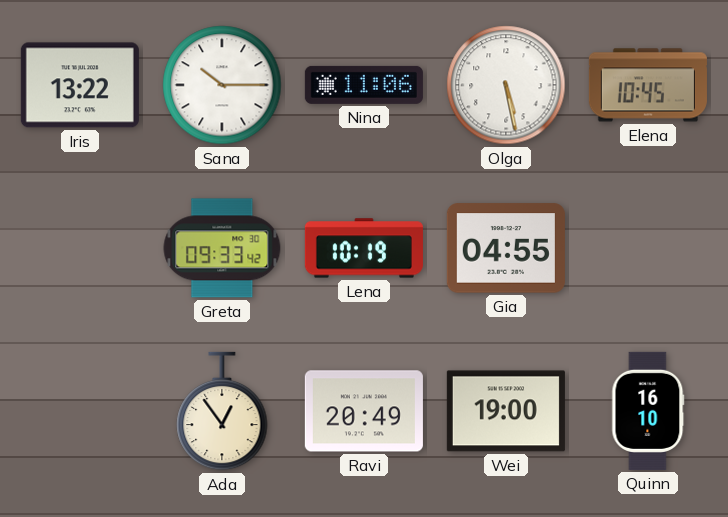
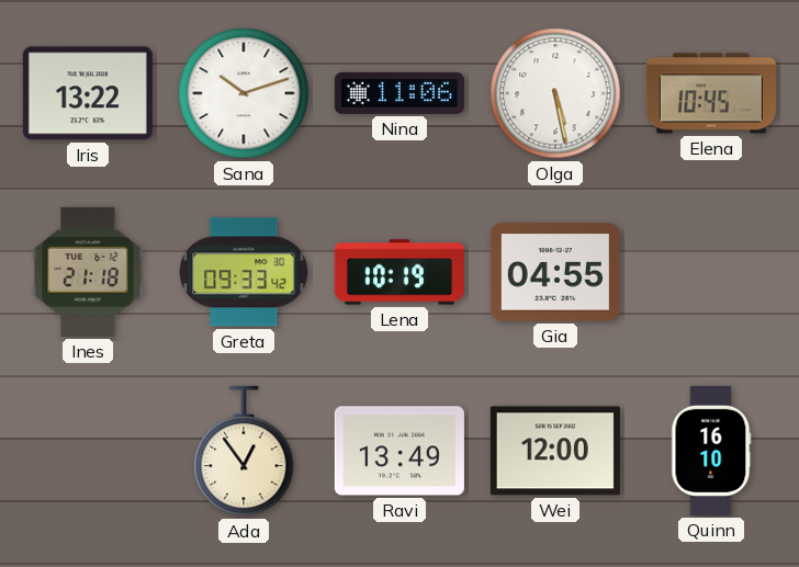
Sana: 10:15 -> 10:12
Ines: none -> 21:18
Ravi: 20:49 -> 13:49
Wei: 19:00 -> 12:00
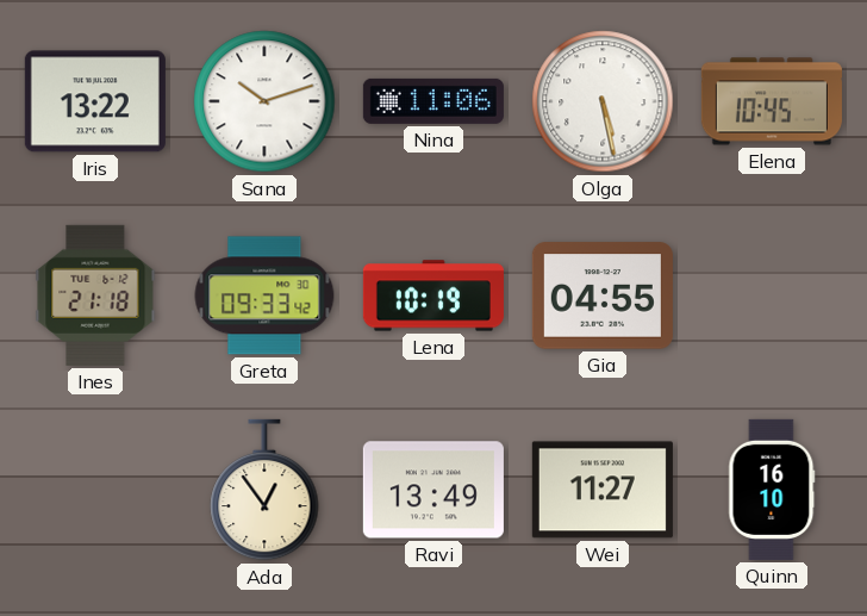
Wei: 12:00 -> 11:27
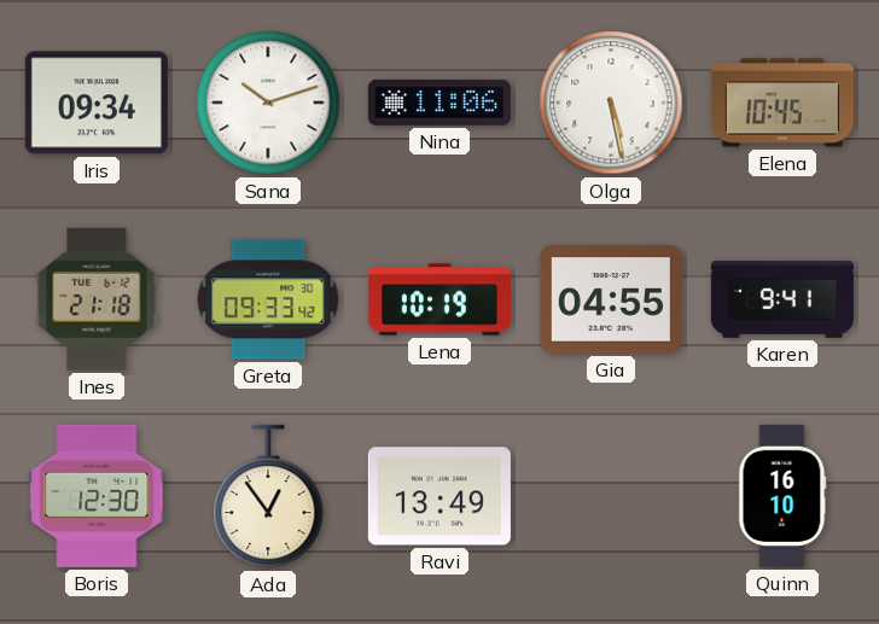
Iris: 13:22 -> 09:34
Karen: none -> 9:41
Boris: none -> 12:30
Wei: 11:27 -> none
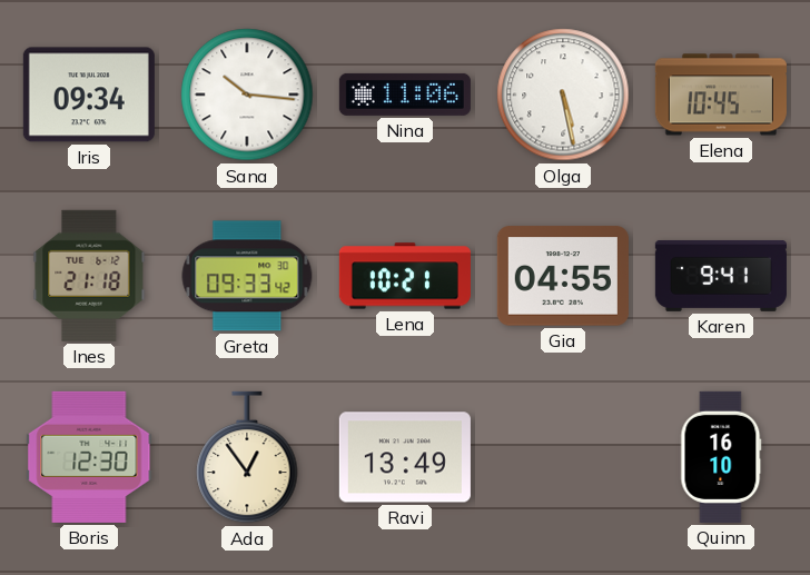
Sana: 10:12 -> 10:16
Lena: 10:19 -> 10:21
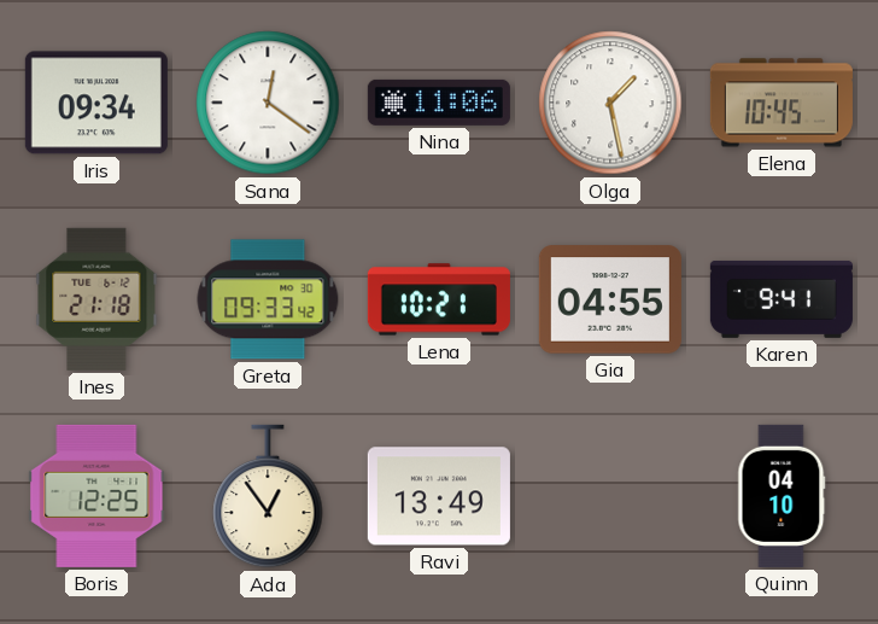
Sana: 10:16 -> 12:21
Olga: 5:28 -> 1:28
Boris: 12:30 -> 12:25
Quinn: 16:10 -> 04:10
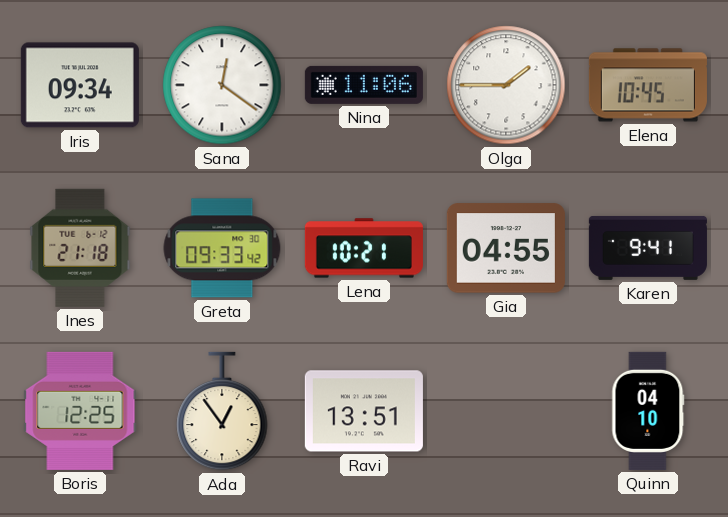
Olga: 1:28 -> 1:45
Ravi: 13:49 -> 13:51
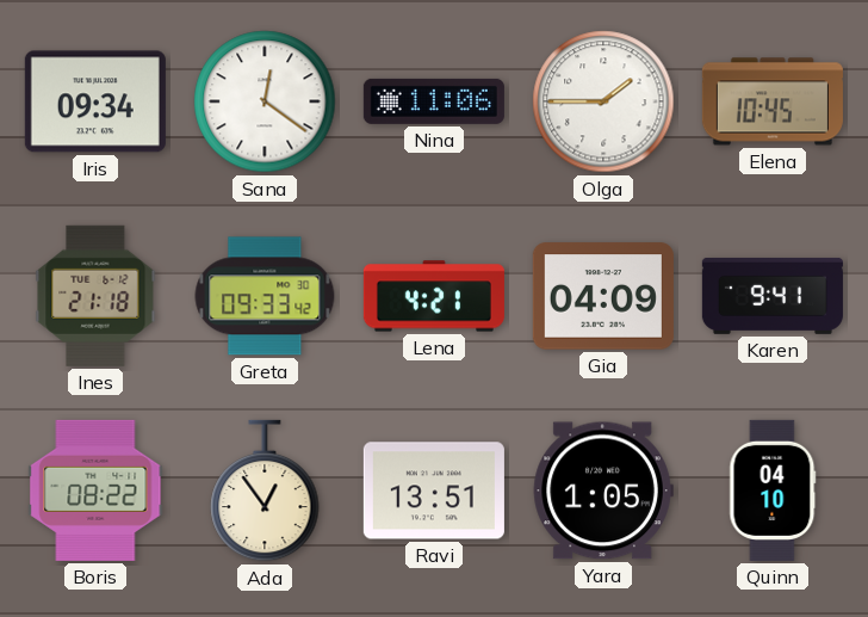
Lena: 10:21 -> 4:21
Gia: 04:55 -> 04:09
Boris: 12:25 -> 08:22
Yara: none -> 1:05
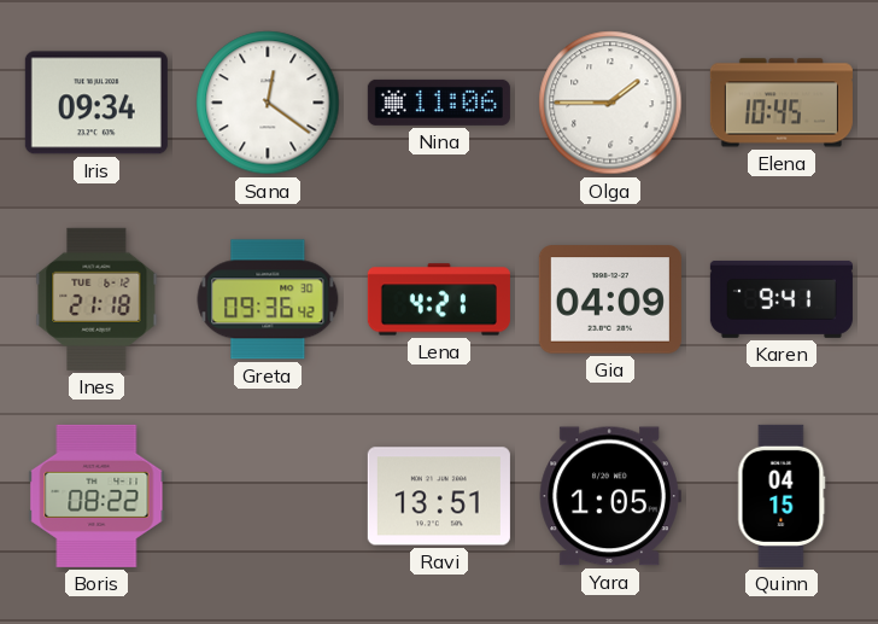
Greta: 09:33 -> 09:36
Ada: 12:54 -> none
Quinn: 04:10 -> 04:15
